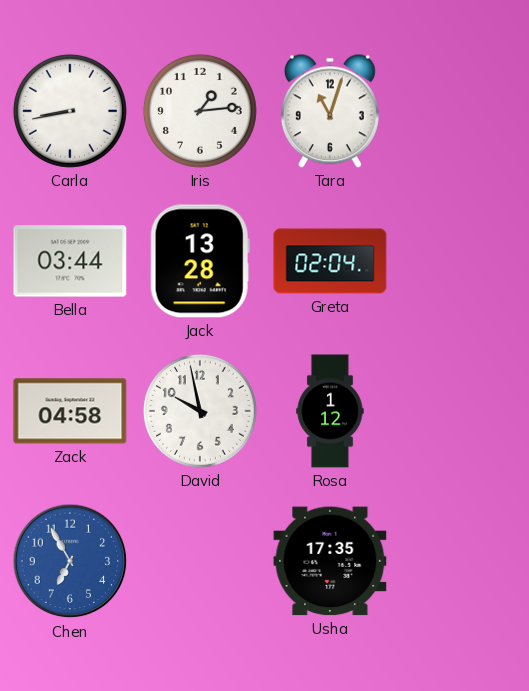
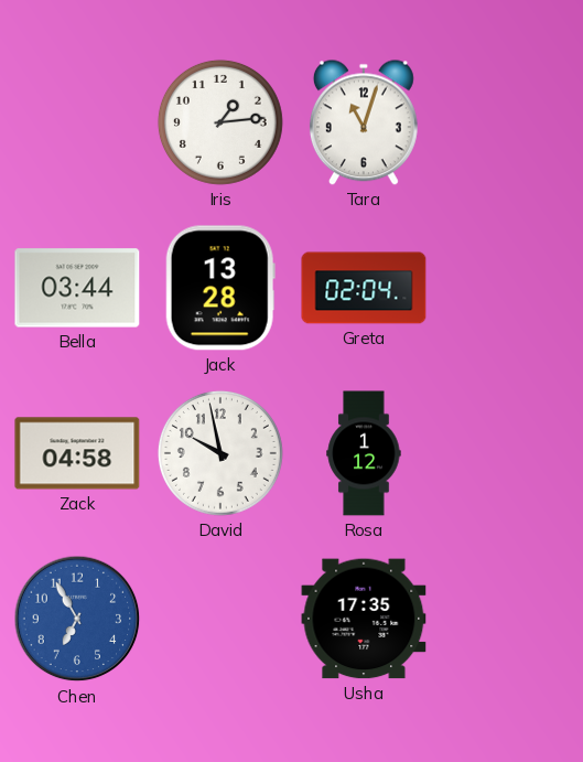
Carla: 8:43 -> none
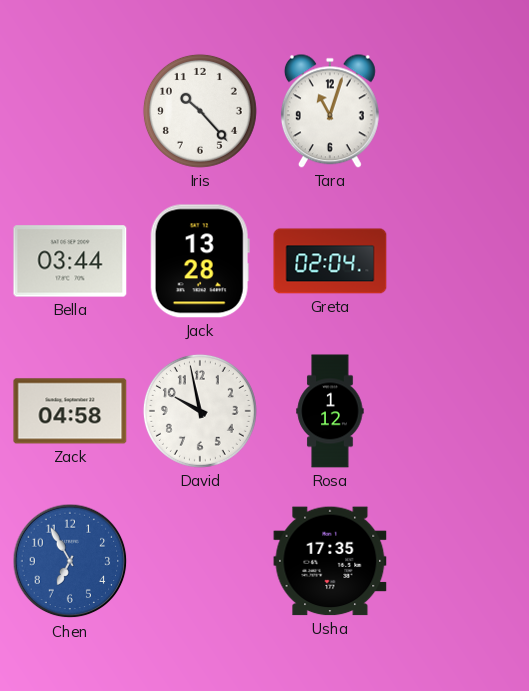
Iris: 1:14 -> 10:23
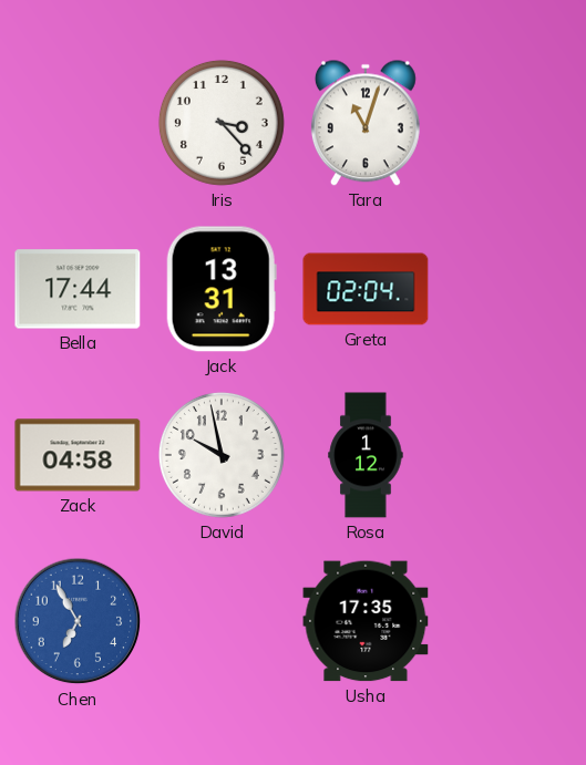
Iris: 10:23 -> 3:23
Bella: 03:44 -> 17:44
Jack: 13:28 -> 13:31
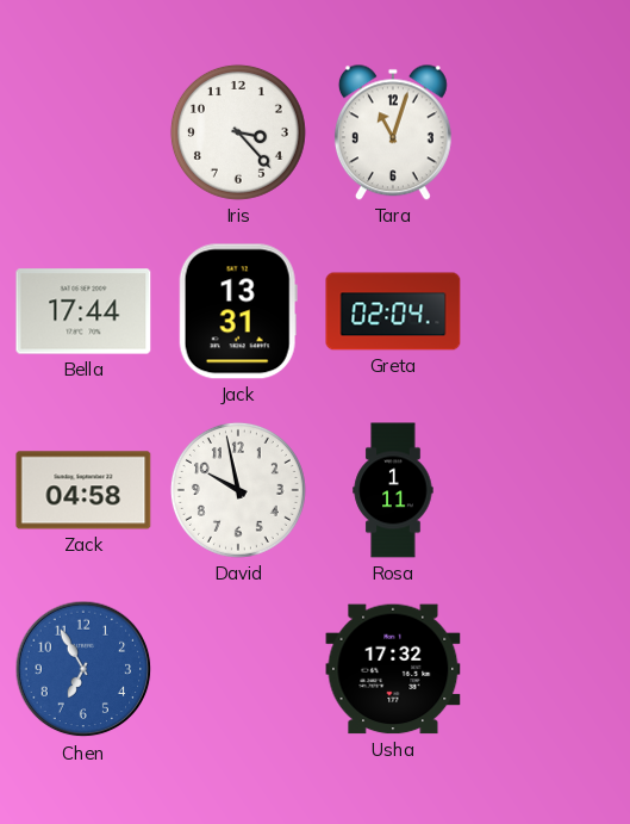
Rosa: 1:12 -> 1:11
Usha: 17:35 -> 17:32
